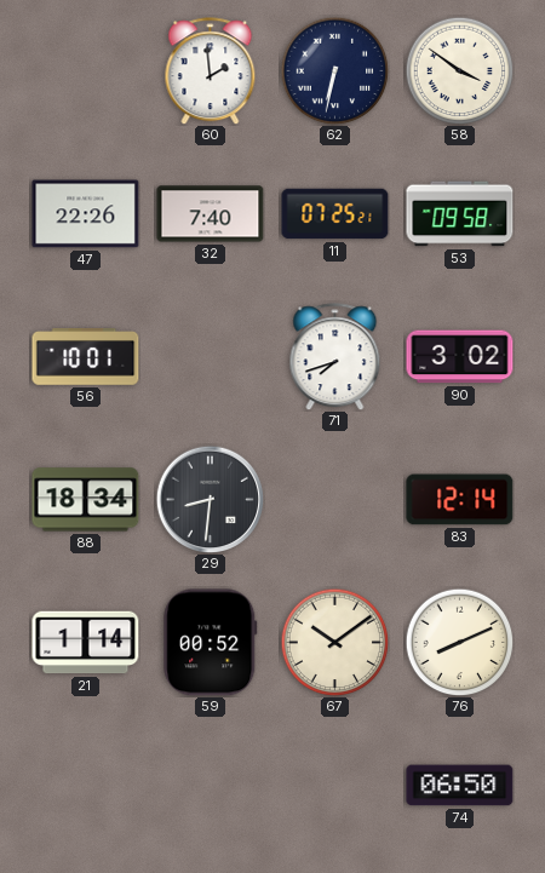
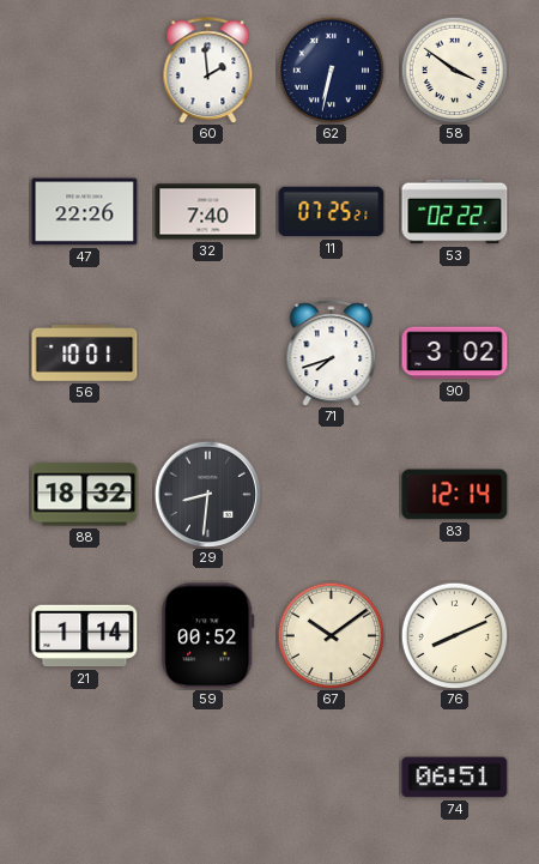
53: 09:58 -> 02:22
88: 18:34 -> 18:32
74: 06:50 -> 06:51
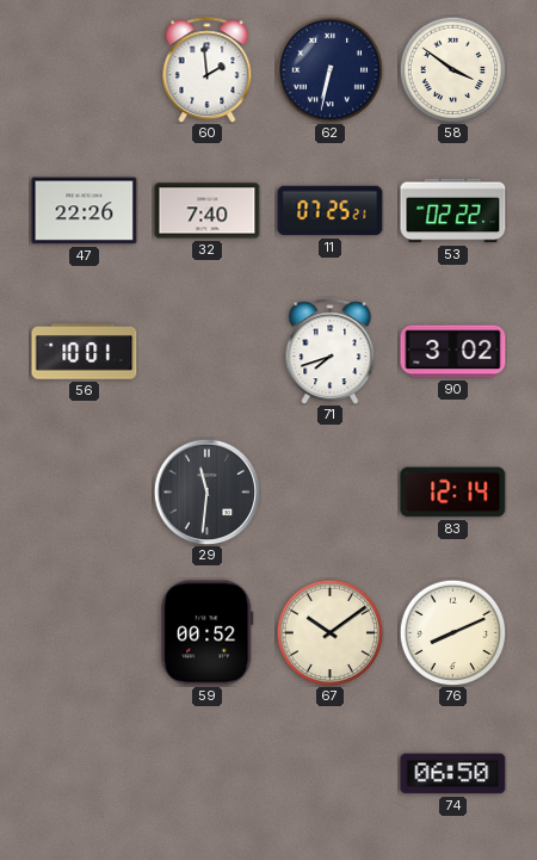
88: 18:32 -> none
29: 8:31 -> 11:31
21: 1:14 -> none
74: 06:51 -> 06:50
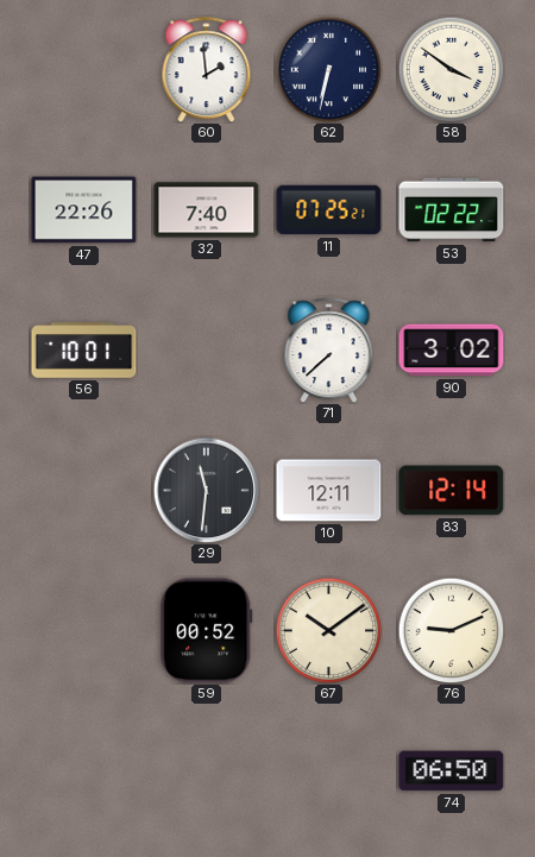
71: 7:42 -> 7:38
10: none -> 12:11
76: 8:11 -> 9:11
